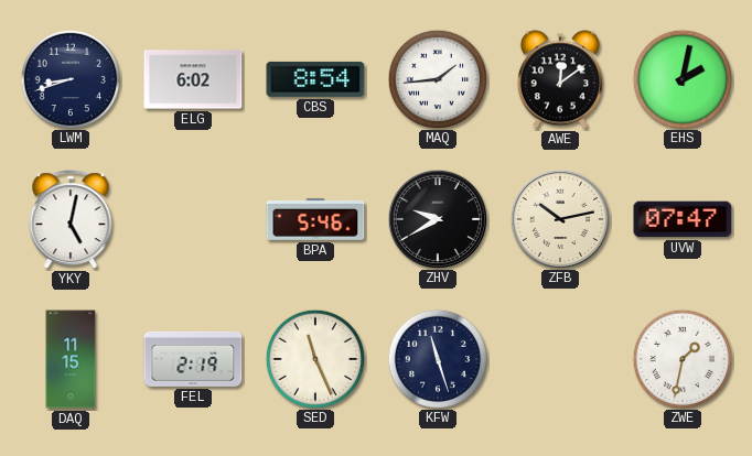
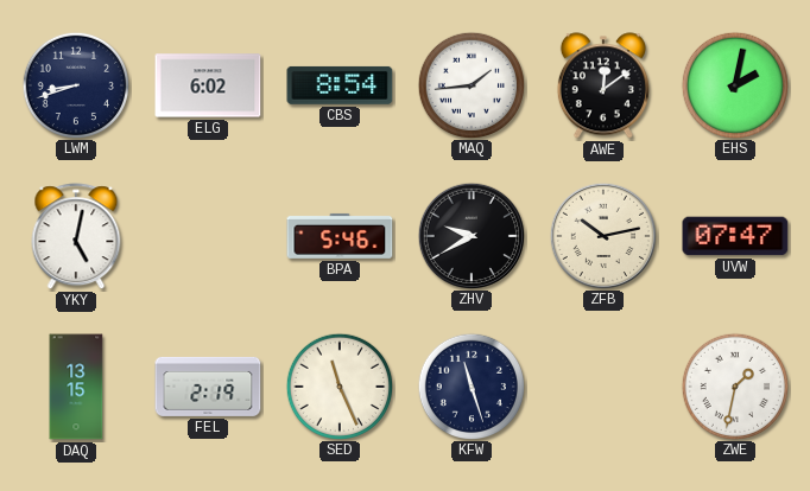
DAQ: 11:15 -> 13:15
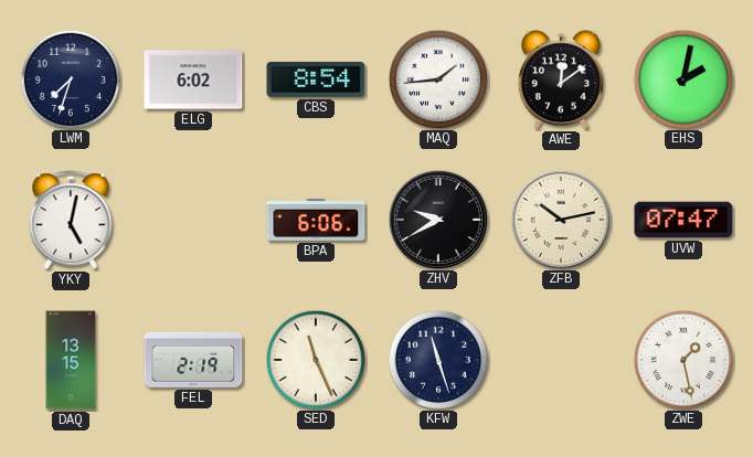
LWM: 8:42 -> 7:33
BPA: 5:46 -> 6:06
ZWE: 1:32 -> 1:28
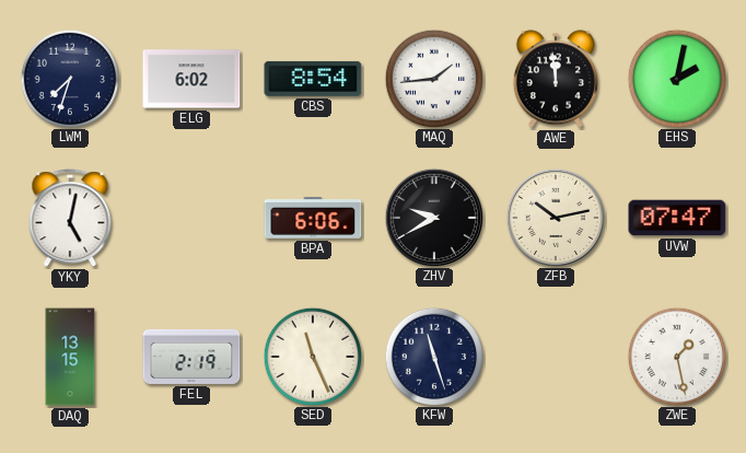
AWE: 12:09 -> 11:59
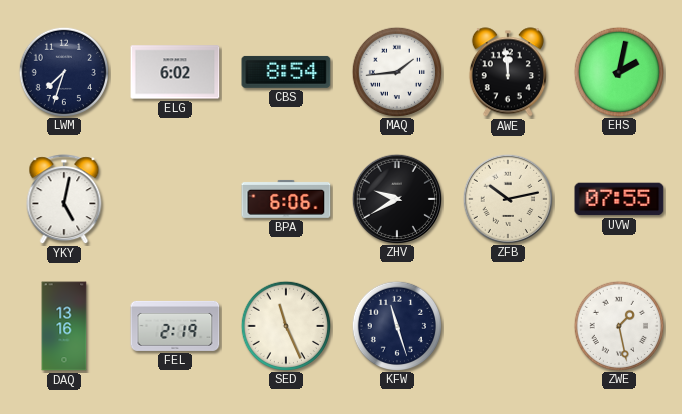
UVW: 07:47 -> 07:55
DAQ: 13:15 -> 13:16
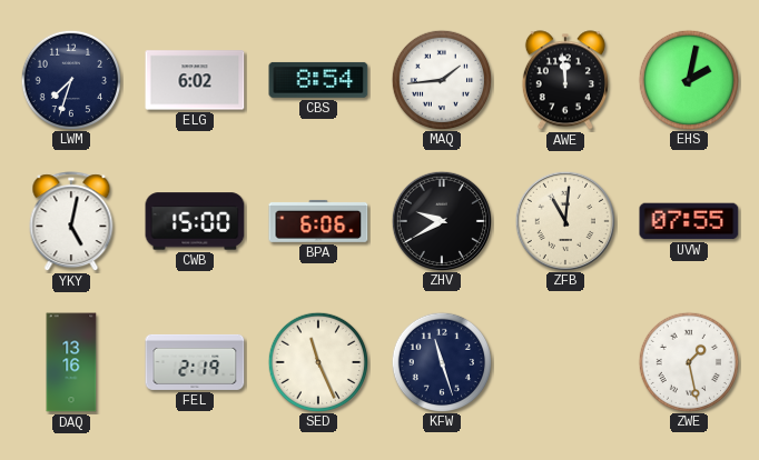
CWB: none -> 15:00
ZFB: 10:13 -> 11:01
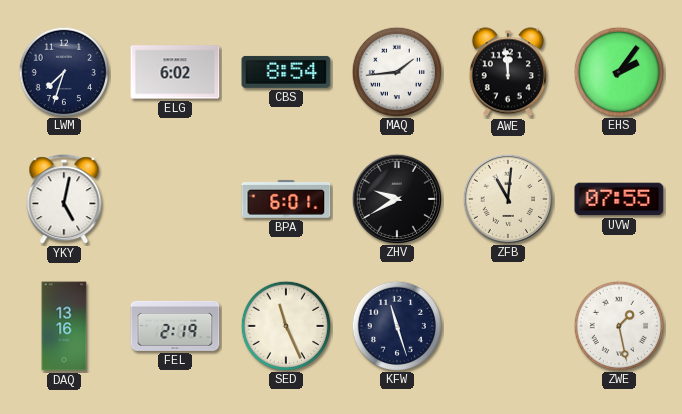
EHS: 2:02 -> 2:06
CWB: 15:00 -> none
BPA: 6:06 -> 6:01
